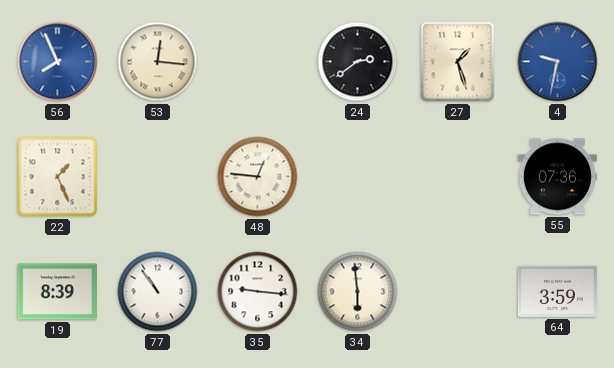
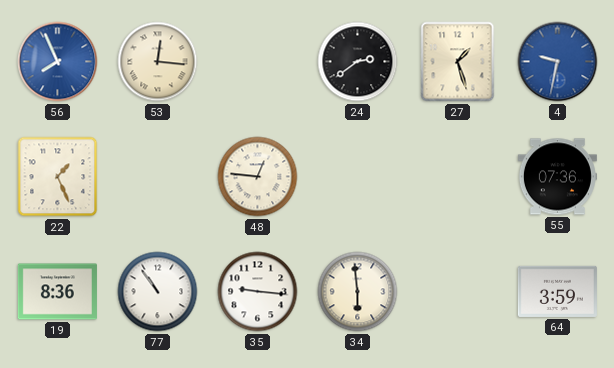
19: 8:39 -> 8:36
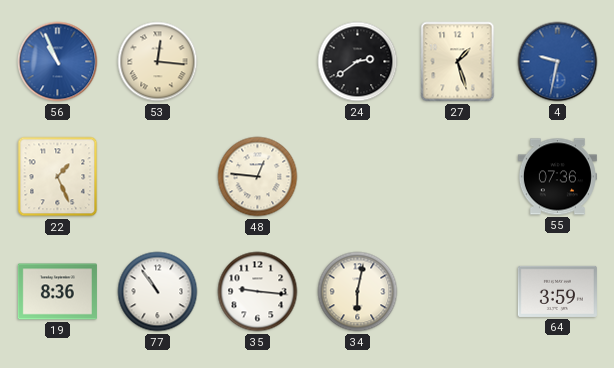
56: 7:56 -> 10:56
34: 5:59 -> 6:02
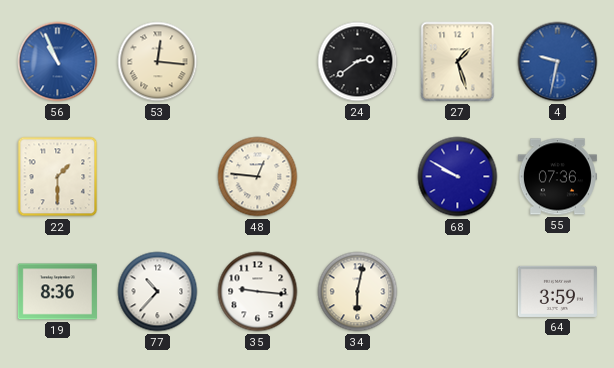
22: 1:26 -> 1:30
68: none -> 9:50
77: 10:54 -> 10:37
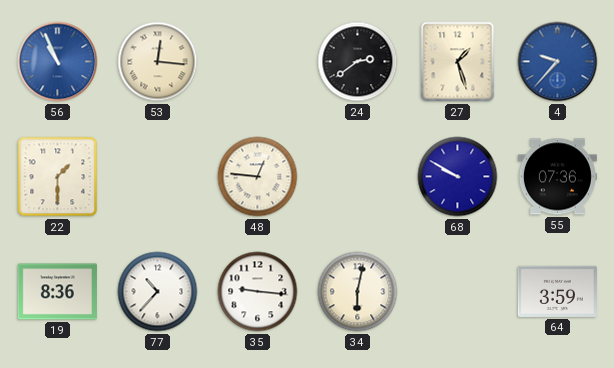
4: 9:32 -> 9:37
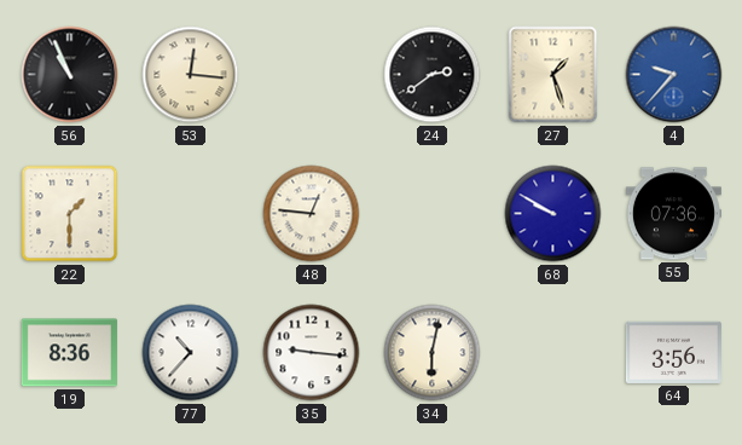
56 dial: blue -> black
64: 3:59 -> 3:56
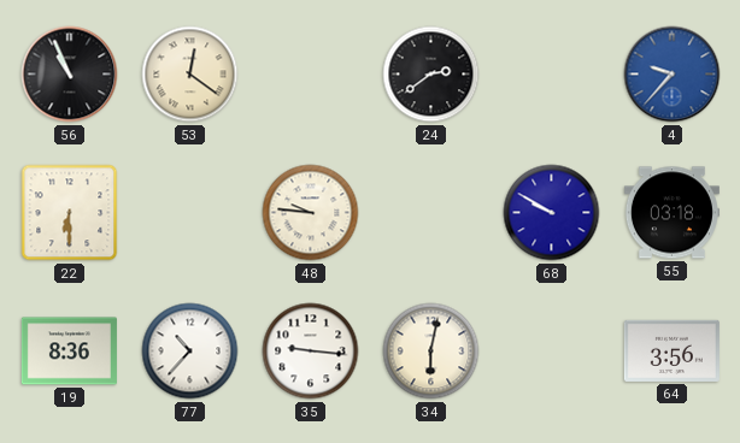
53: 12:16 -> 12:21
27: 1:27 -> none
22: 1:30 -> 6:30
48: 12:46 -> 9:46
55: 07:36 -> 03:18
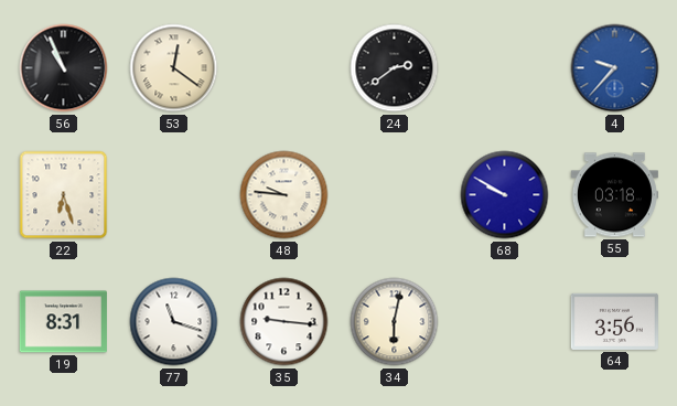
22: 6:30 -> 6:27
19: 8:36 -> 8:31
77: 10:37 -> 11:18
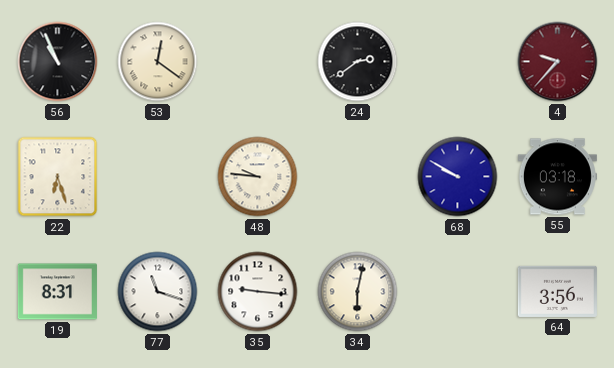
4 dial: blue -> burgundy
